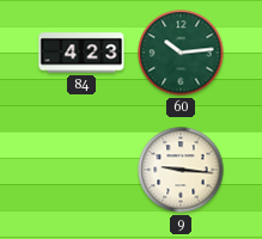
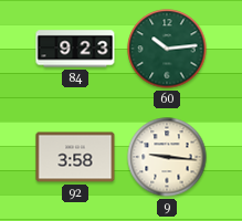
84: 4:23 -> 9:23
92: none -> 3:58
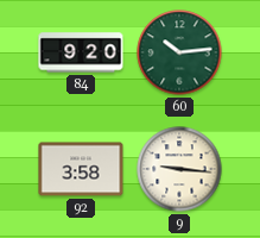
84: 9:23 -> 9:20
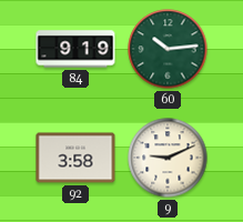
84: 9:20 -> 9:19
9: 9:16 -> 9:11
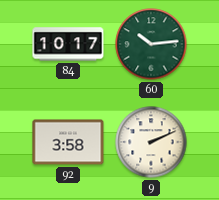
84: 9:19 -> 10:17
9: 9:11 -> 2:11
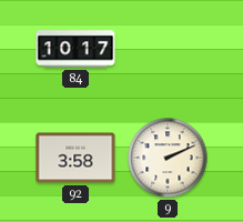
60: 10:14 -> none
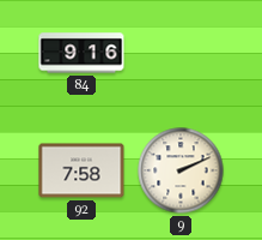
84: 10:17 -> 9:16
92: 3:58 -> 7:58
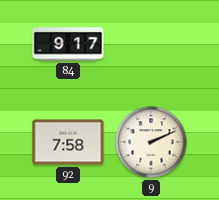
84: 9:16 -> 9:17
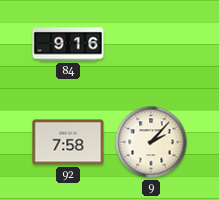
84: 9:17 -> 9:16
9: 2:11 -> 2:07
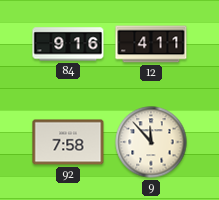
12: none -> 4:11
9: 2:07 -> 11:53
